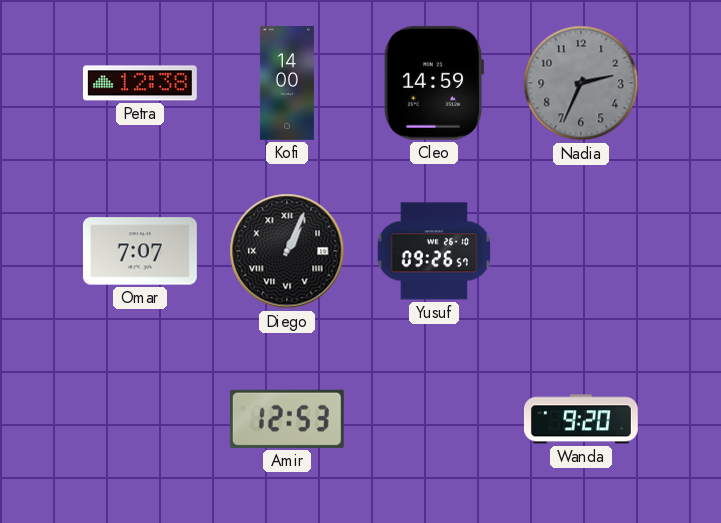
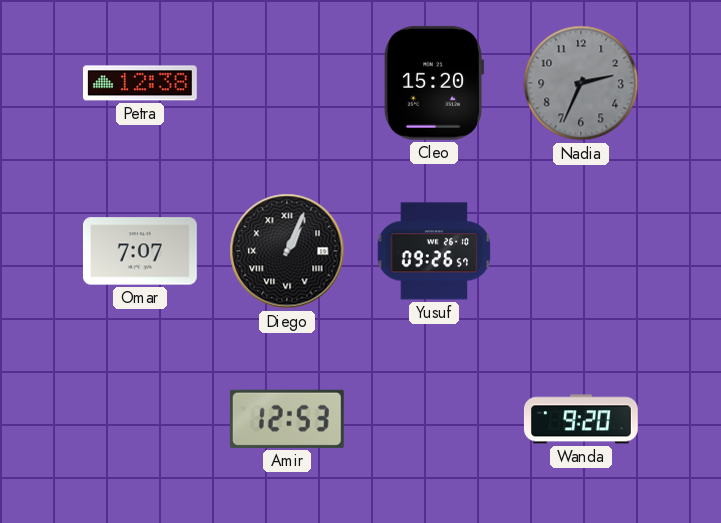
Kofi: 14:00 -> none
Cleo: 14:59 -> 15:20
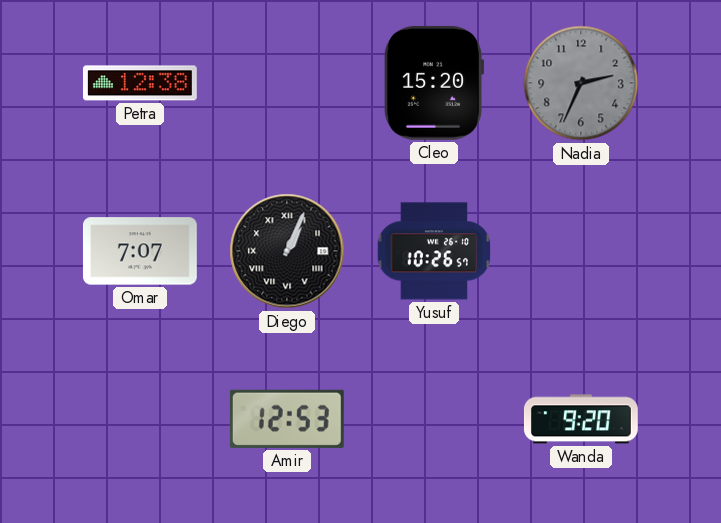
Yusuf: 09:26 -> 10:26
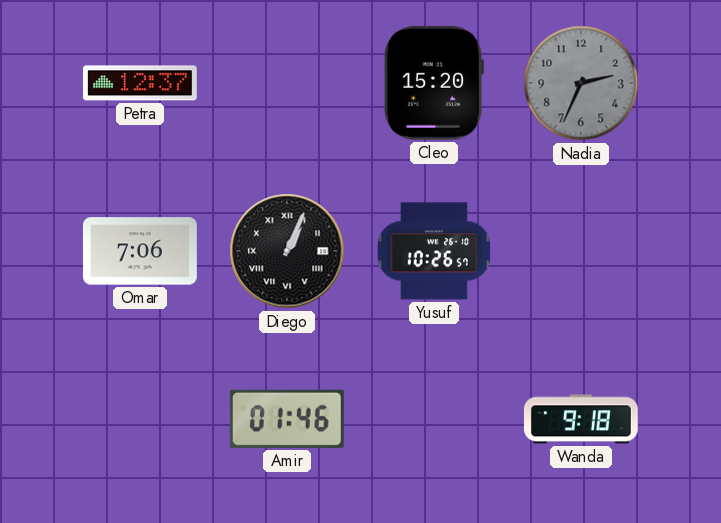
Petra: 12:38 -> 12:37
Omar: 7:07 -> 7:06
Amir: 12:53 -> 01:46
Wanda: 9:20 -> 9:18
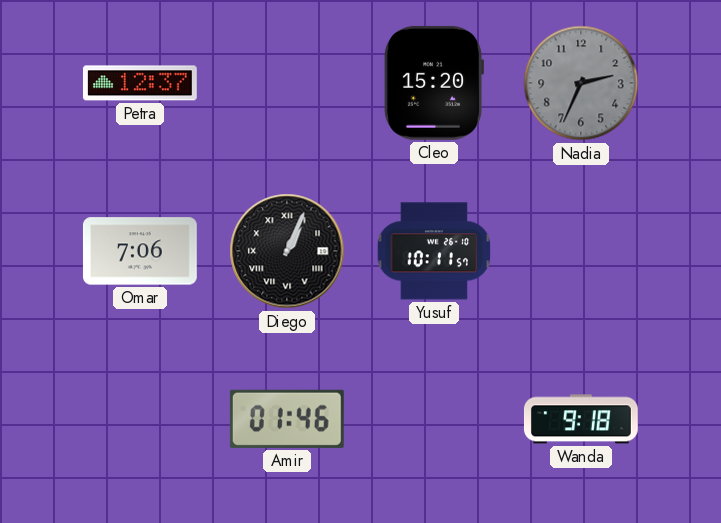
Yusuf: 10:26 -> 10:11
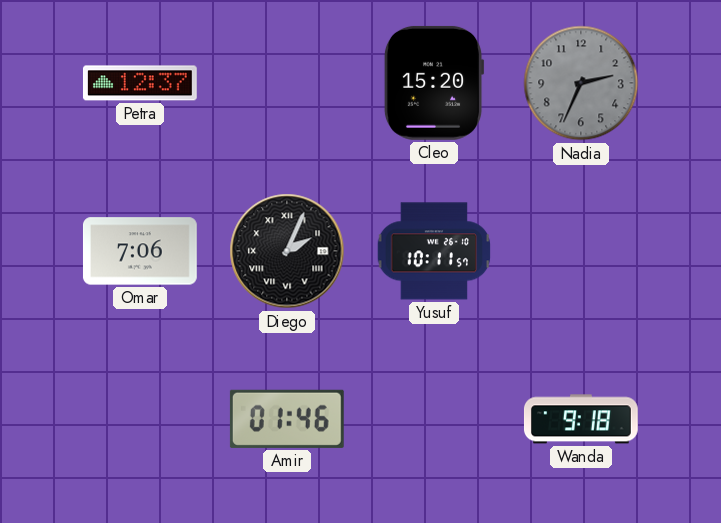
Diego: 1:04 -> 2:04
